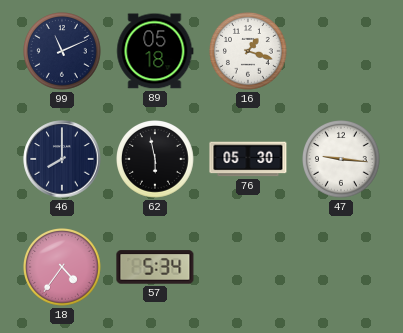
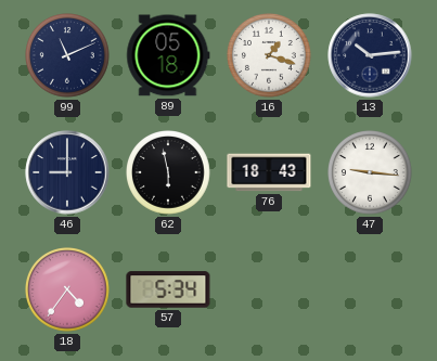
13: none -> 10:14
46: 8:00 -> 9:00
76: 05:30 -> 18:43
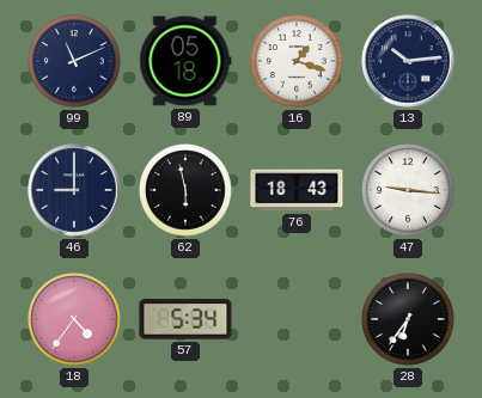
28: none -> 6:36
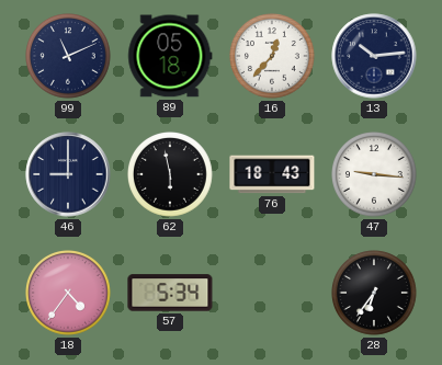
16: 1:18 -> 12:37
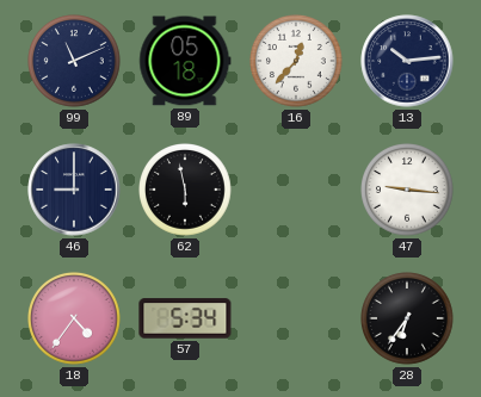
76: 18:43 -> none
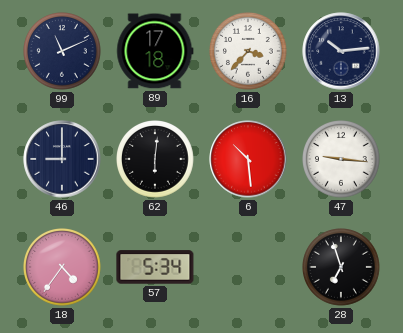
89: 05:18 -> 17:18
16: 12:37 -> 3:37
62: 5:58 -> 6:01
6: none -> 10:29
28: 6:36 -> 6:57
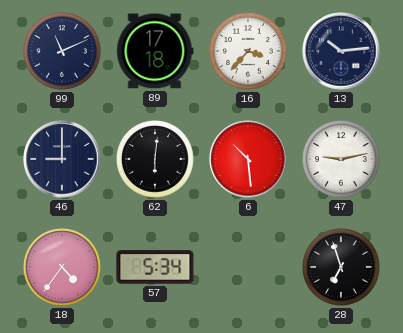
47: 9:16 -> 9:13
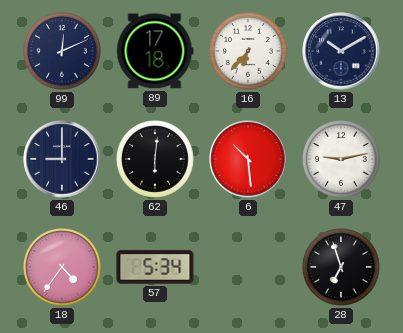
99: 11:11 -> 12:11
16: 3:37 -> 6:37
13: 10:14 -> 10:10
